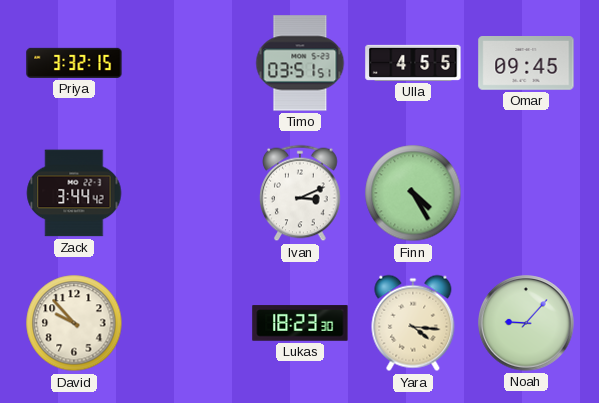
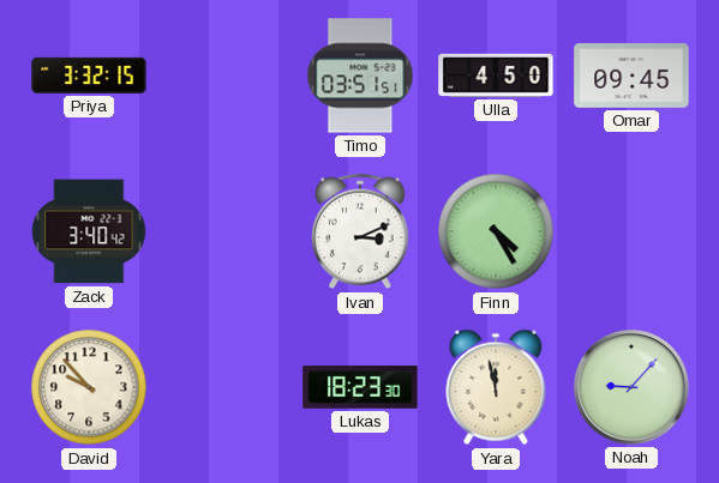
Ulla: 4:55 -> 4:50
Zack: 3:44 -> 3:40
Yara: 4:16 -> 11:58
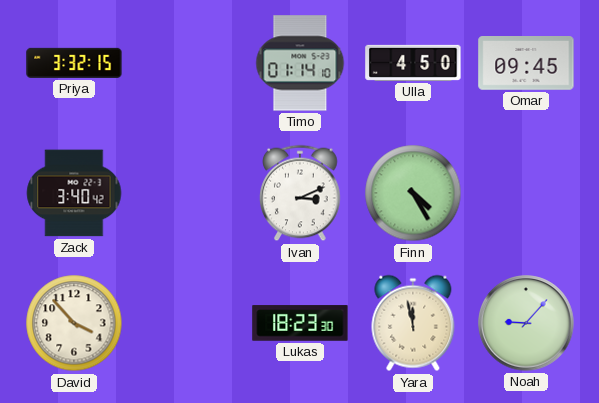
Timo: 03:51 -> 01:14
David: 9:53 -> 3:53
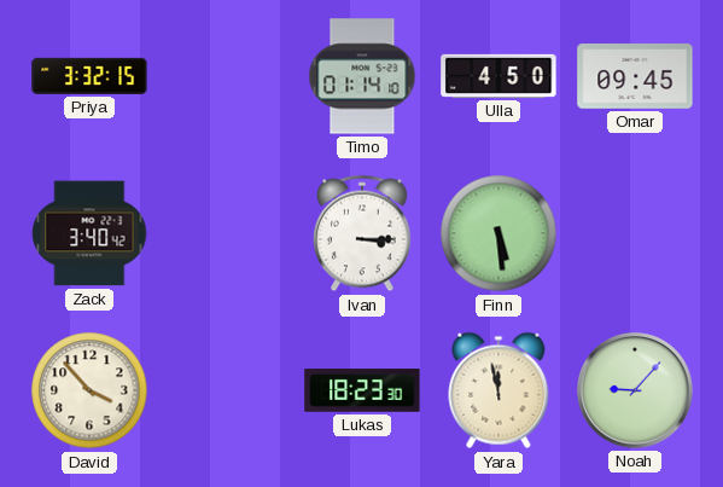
Ivan: 3:11 -> 3:15
Finn: 4:25 -> 5:29
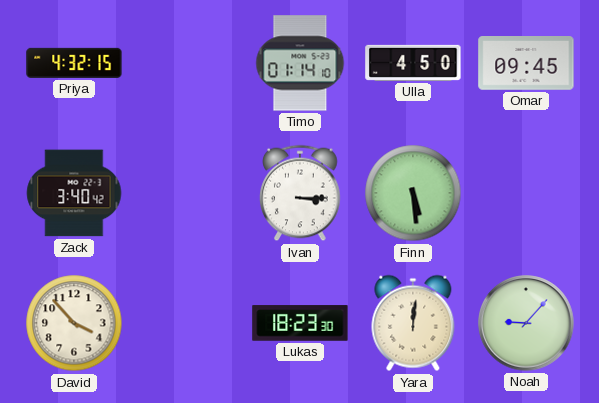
Priya: 3:32 -> 4:32
Yara: 11:58 -> 12:01
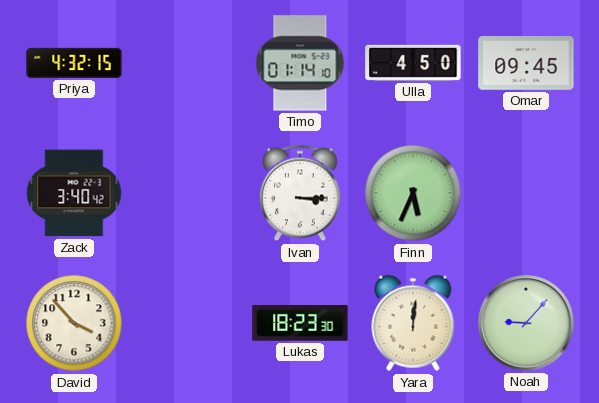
Finn: 5:29 -> 5:34
